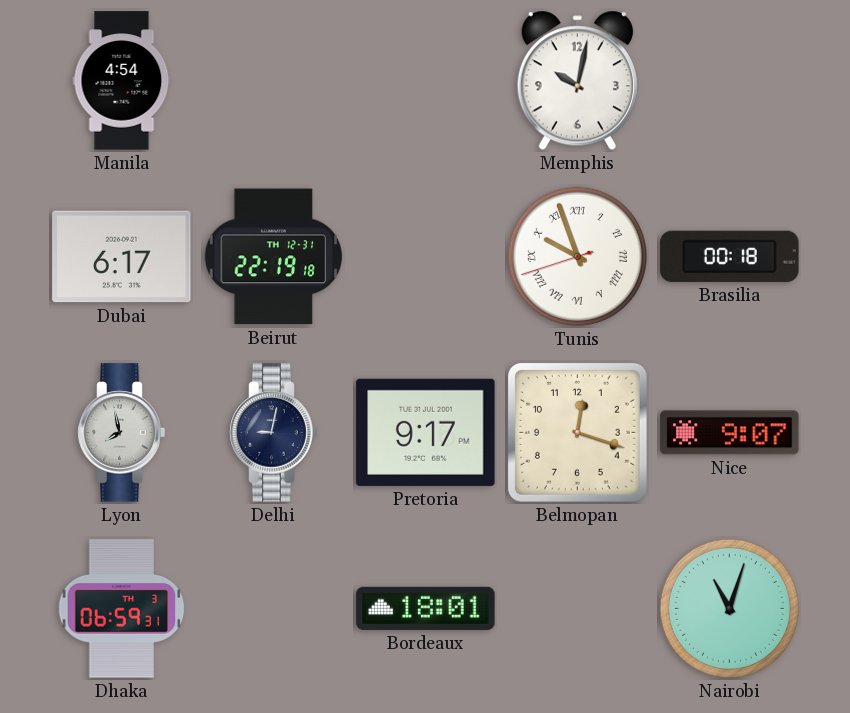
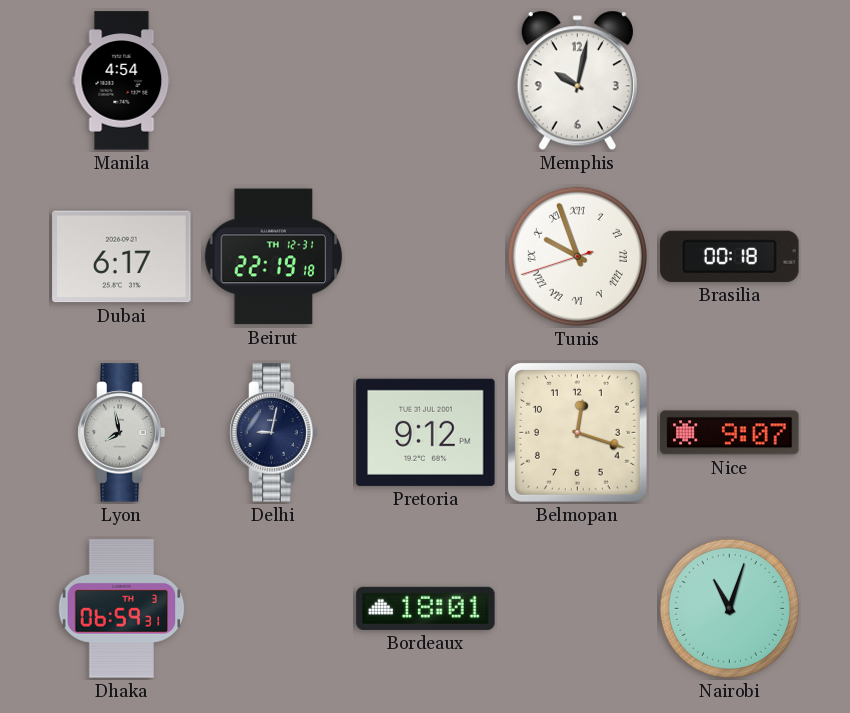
Pretoria: 9:17 -> 9:12
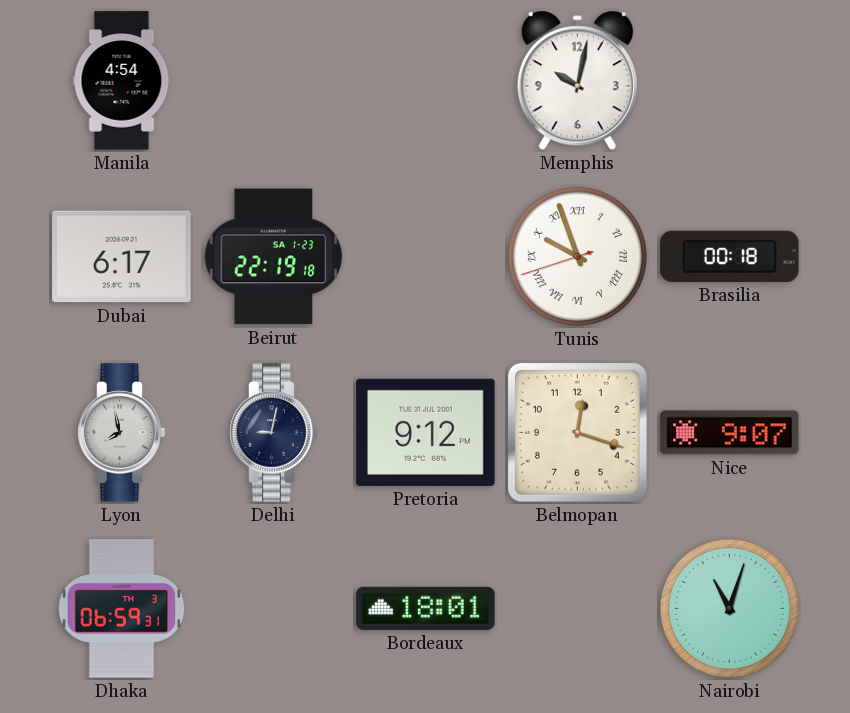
Beirut date: TH 12-31 -> SA 1-23
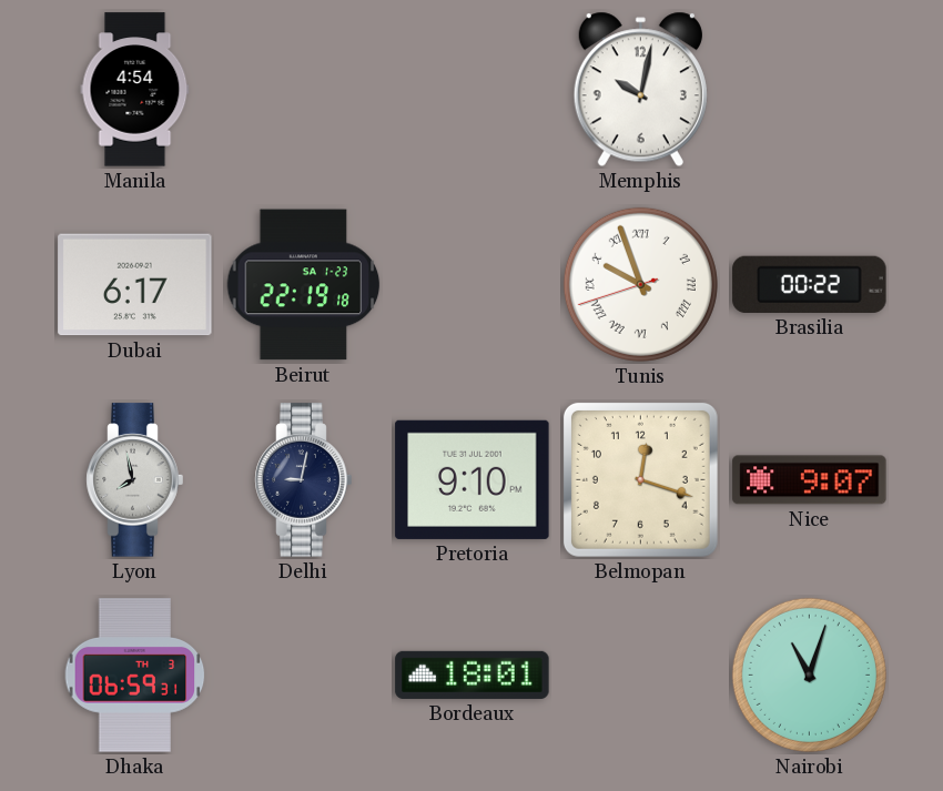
Brasilia: 00:18 -> 00:22
Pretoria: 9:12 -> 9:10
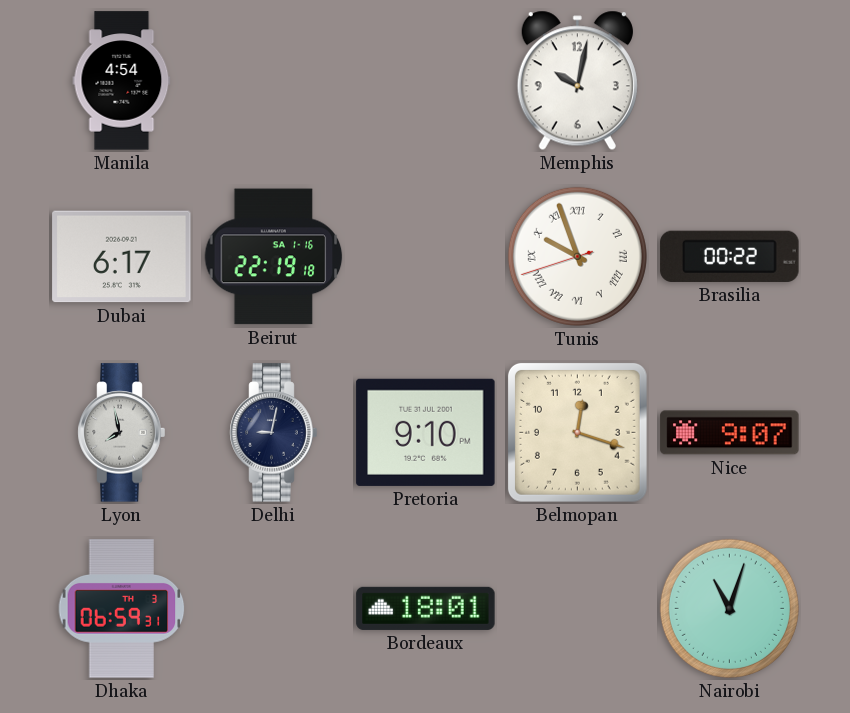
Beirut date: SA 1-23 -> SA 1-16
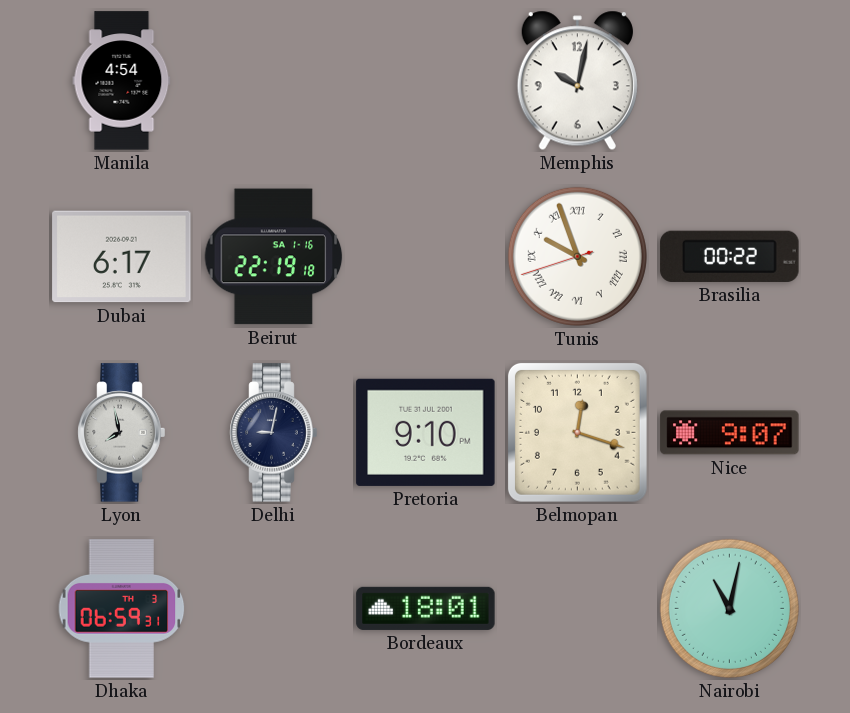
Nairobi: 11:03 -> 11:02
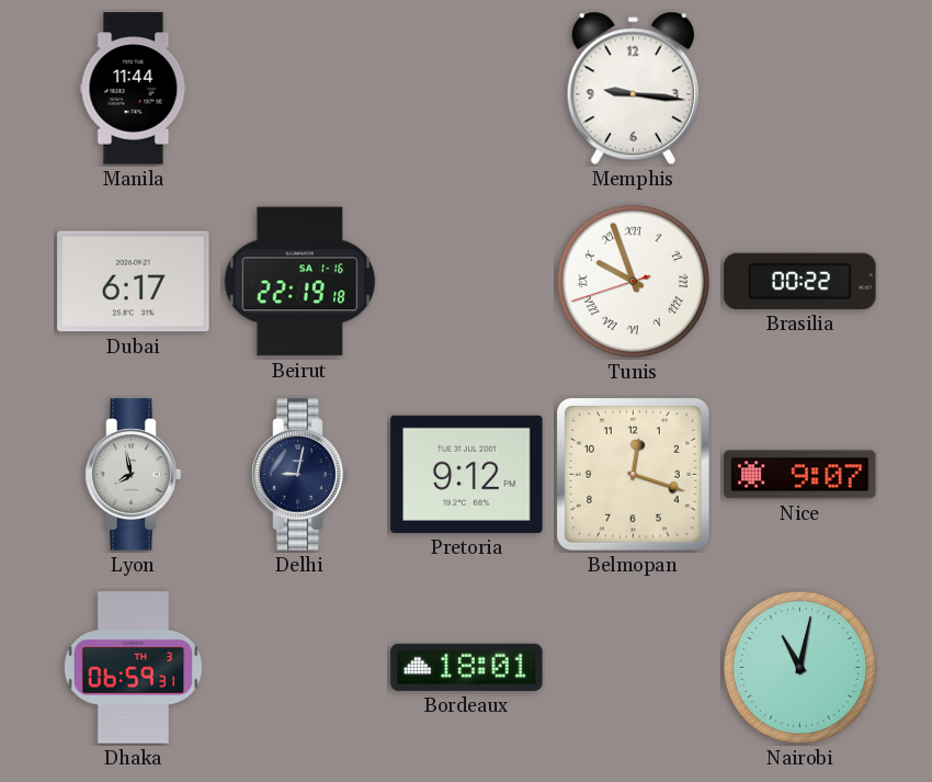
Manila: 4:54 -> 11:44
Memphis: 10:02 -> 9:16
Pretoria: 9:10 -> 9:12
